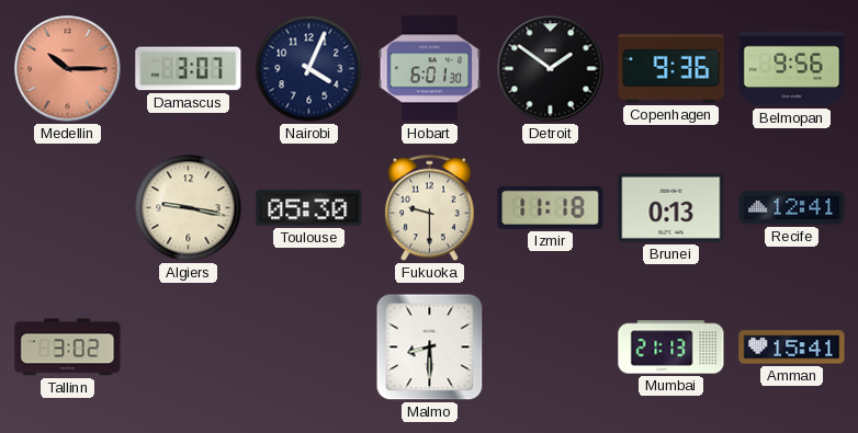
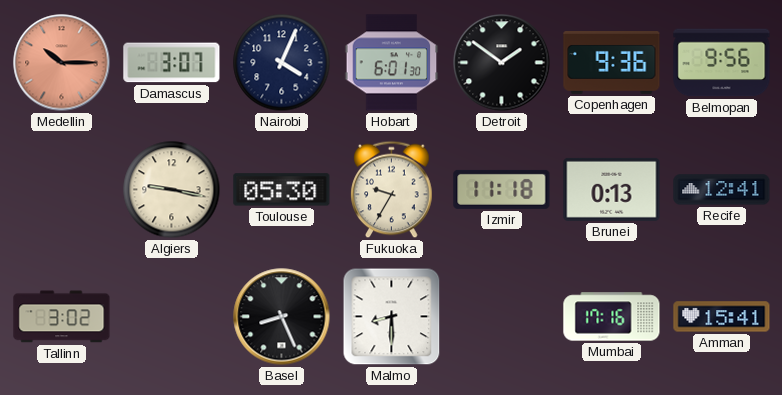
Fukuoka: 9:30 -> 9:35
Basel: none -> 8:26
Mumbai: 21:13 -> 17:16
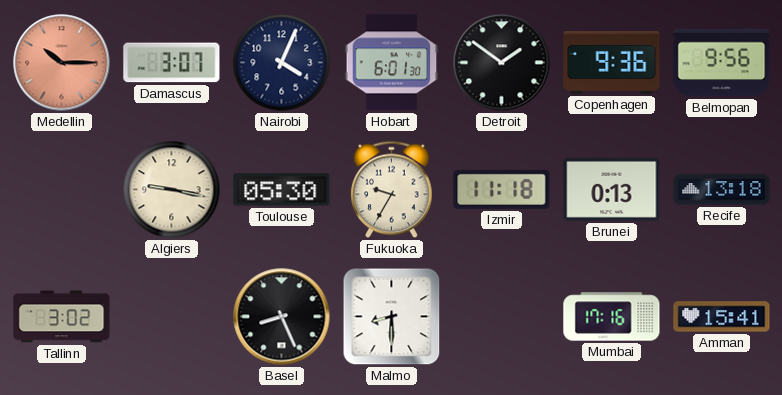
Recife: 12:41 -> 13:18
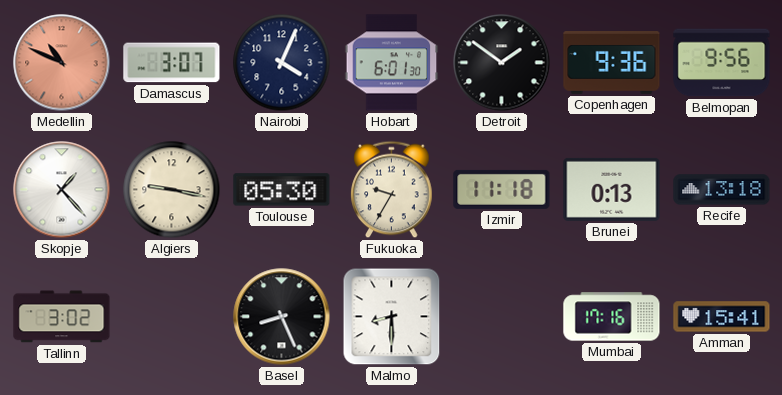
Medellin: 10:15 -> 10:49
Skopje: none -> 1:23
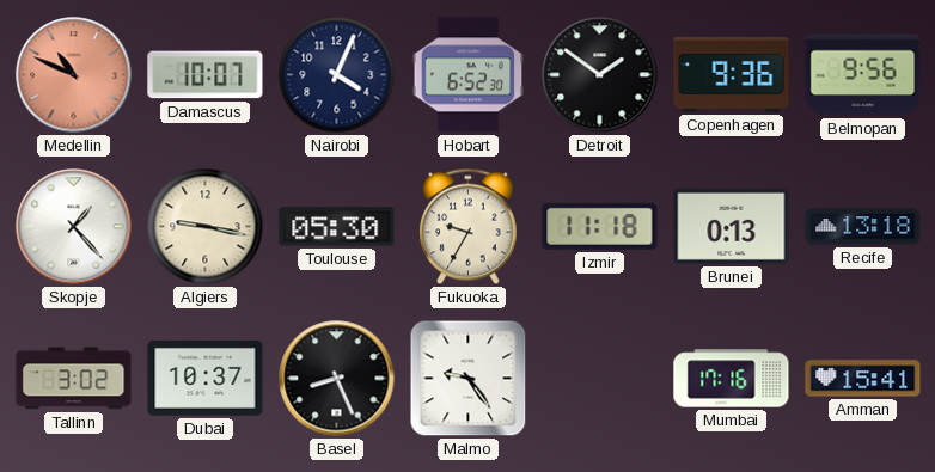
Damascus: 3:07 -> 10:07
Hobart: 6:01 -> 6:52
Dubai: none -> 10:37
Malmo: 8:30 -> 9:24
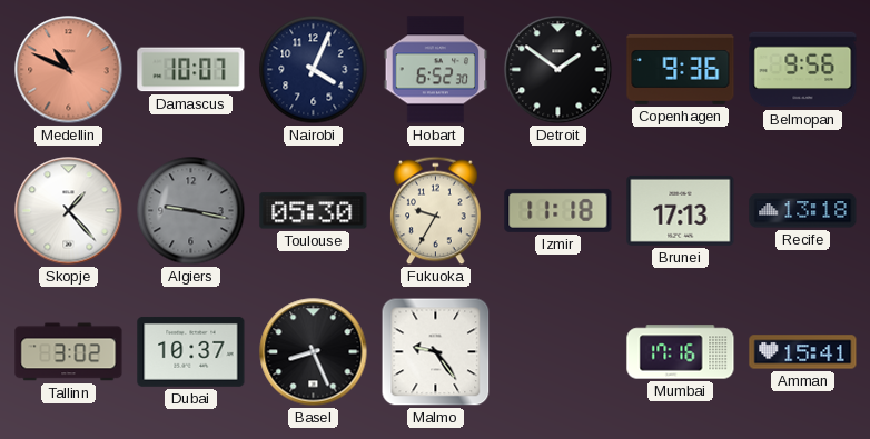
Algiers dial: cream -> grey
Brunei: 0:13 -> 17:13
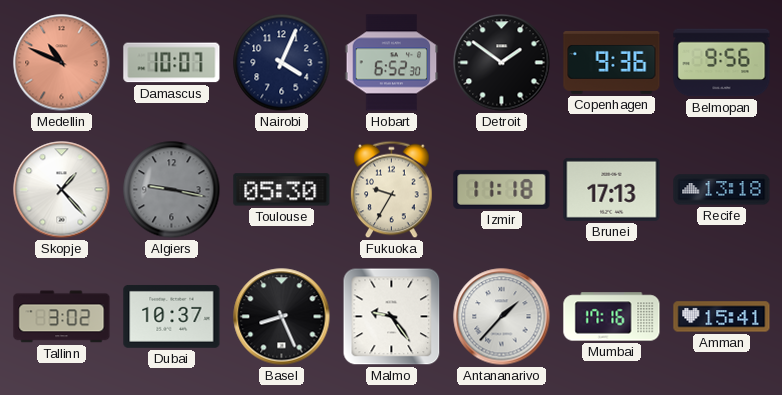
Antananarivo: none -> 1:37
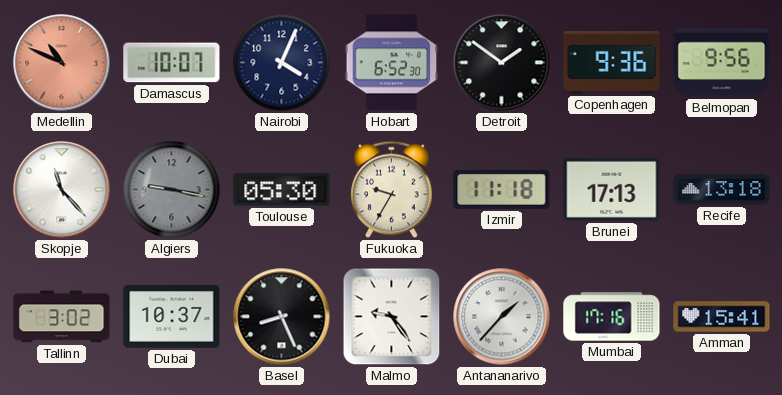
Skopje: 1:23 -> 11:23
